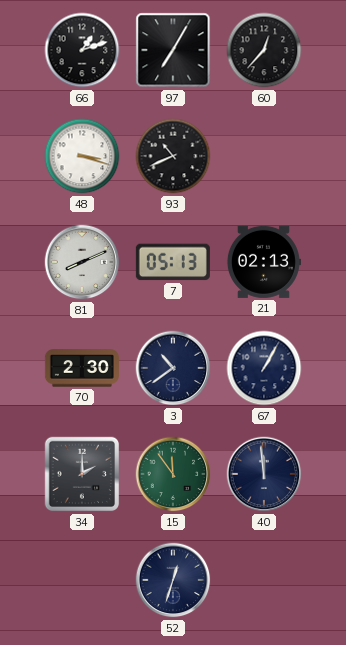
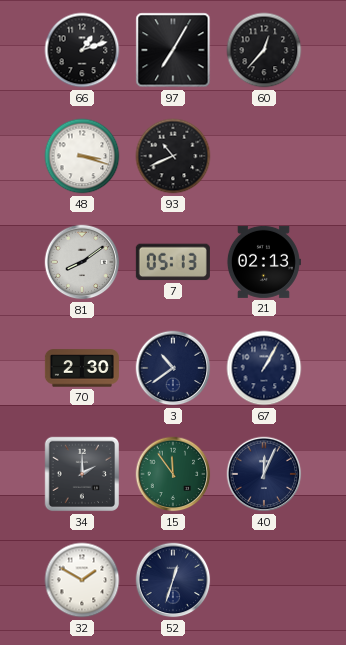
81: 8:11 -> 8:09
40: 11:59 -> 12:04
32: none -> 1:50
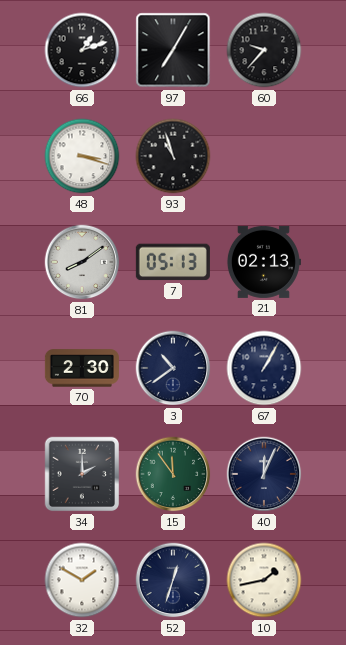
60: 12:37 -> 9:37
93: 10:41 -> 10:57
10: none -> 1:43
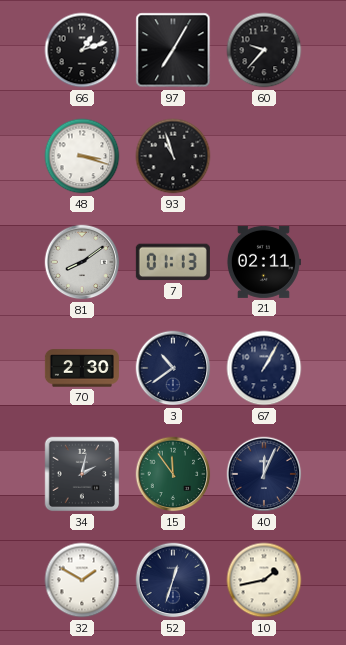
7: 05:13 -> 01:13
21: 02:13 -> 02:11
34: 2:00 -> 2:02
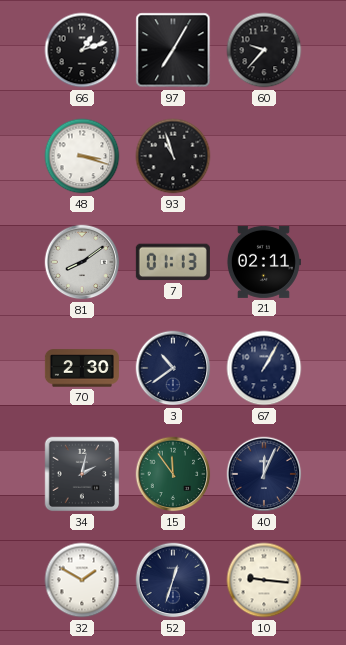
10: 1:43 -> 9:16
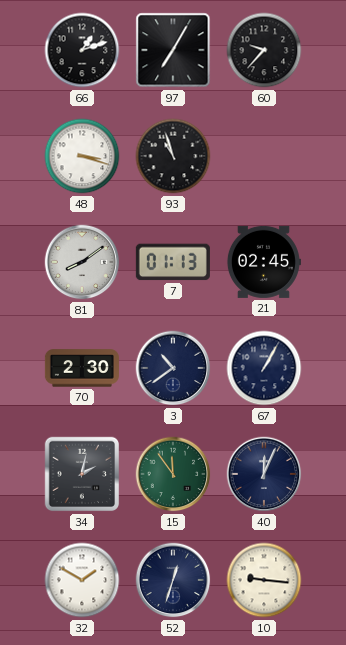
21: 02:11 -> 02:45
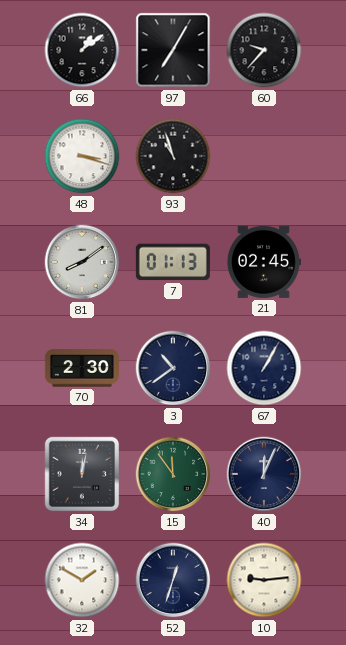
66: 1:12 -> 1:09
34: 2:02 -> 12:02
10: 9:16 -> 9:14
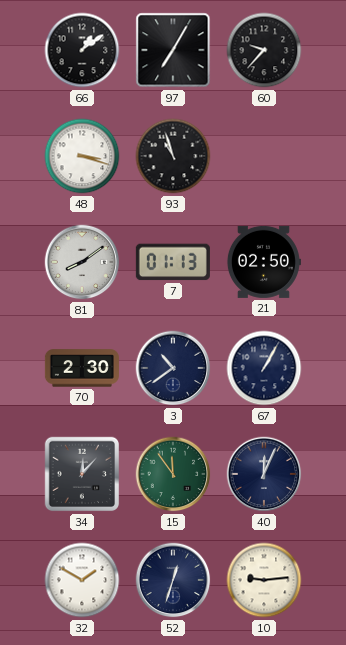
21: 02:45 -> 02:50
34: 12:02 -> 12:07
